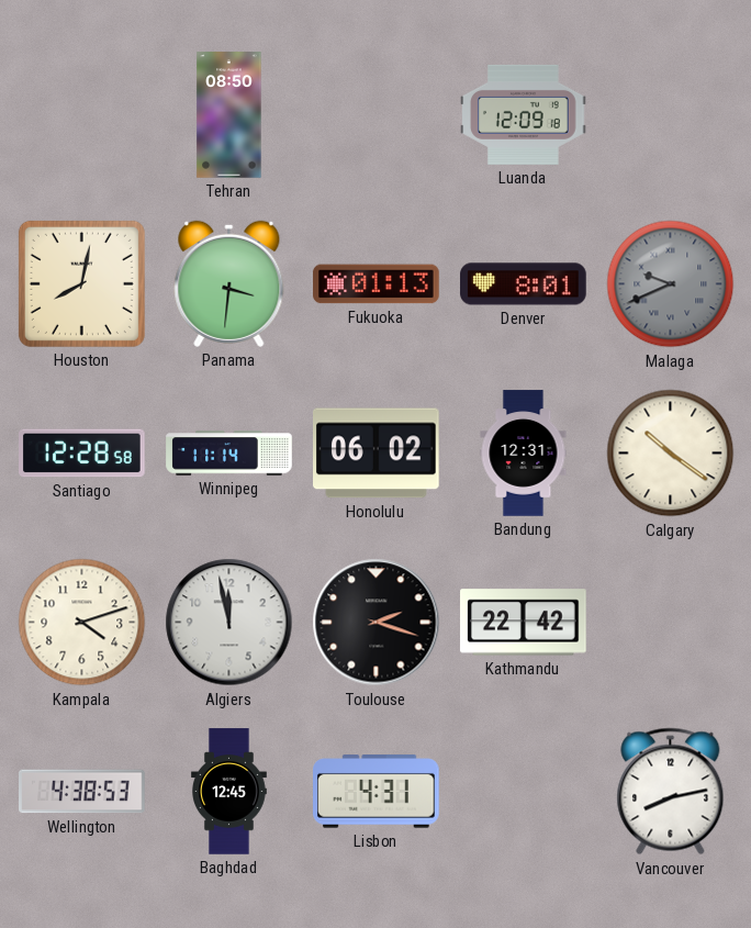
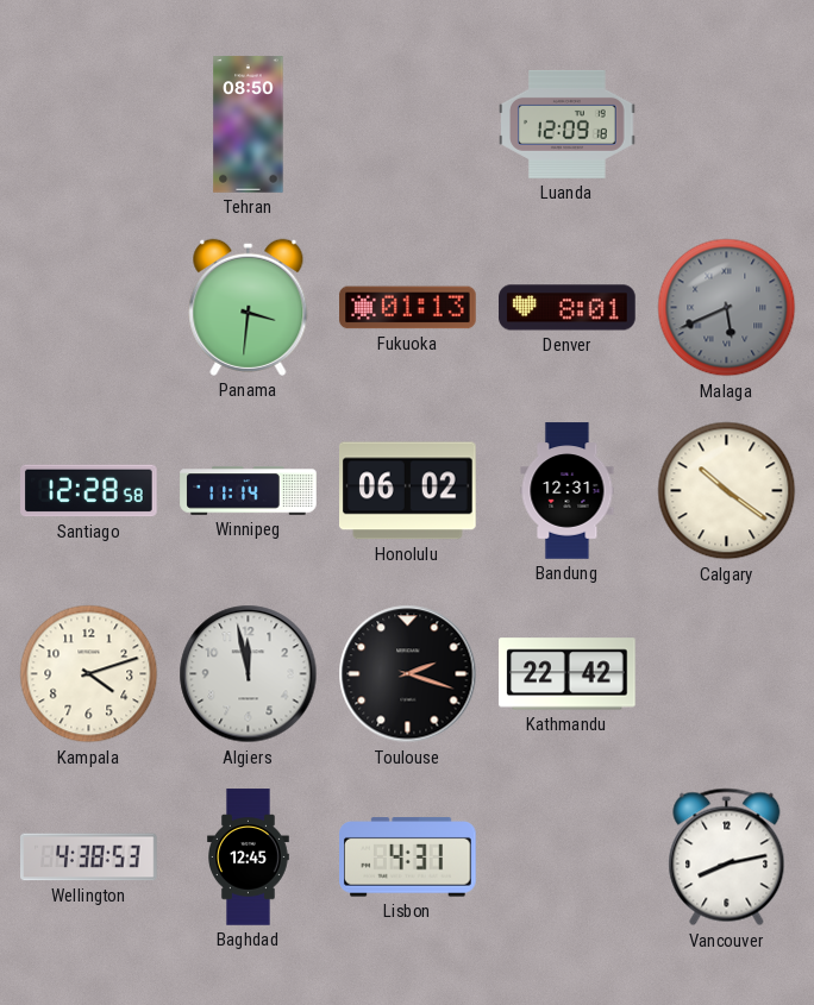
Houston: 8:02 -> none
Malaga: 9:41 -> 5:41
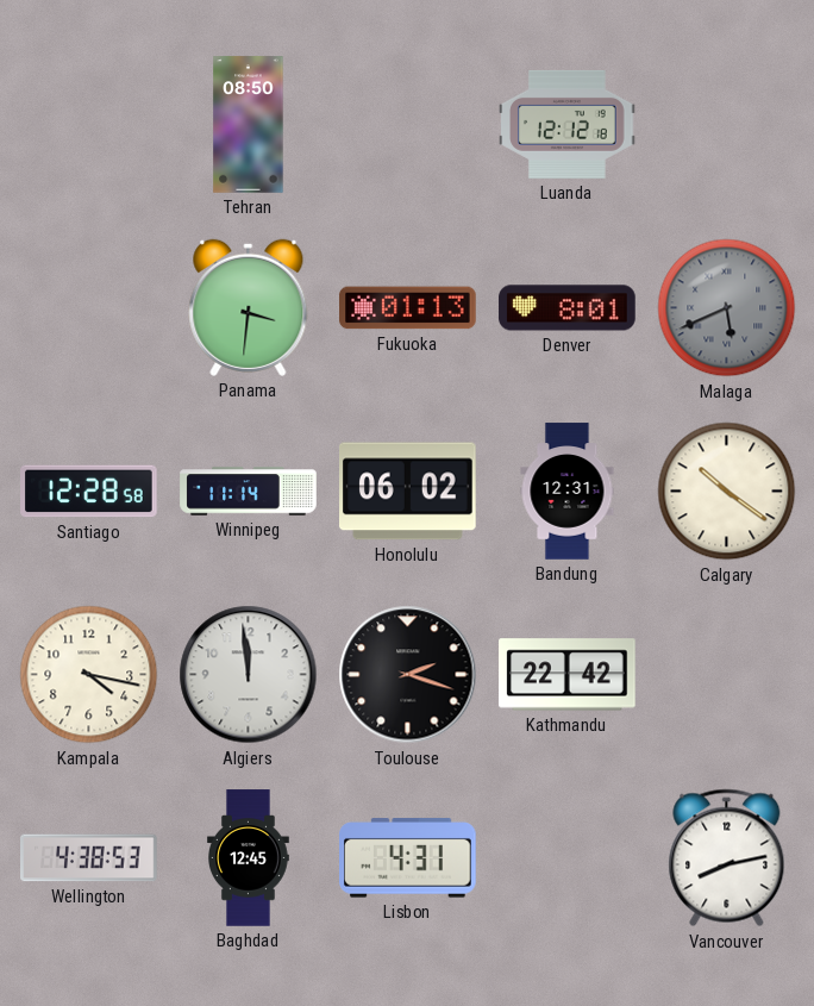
Luanda: 12:09 -> 12:12
Kampala: 4:12 -> 4:17
Algiers: 11:58 -> 11:59
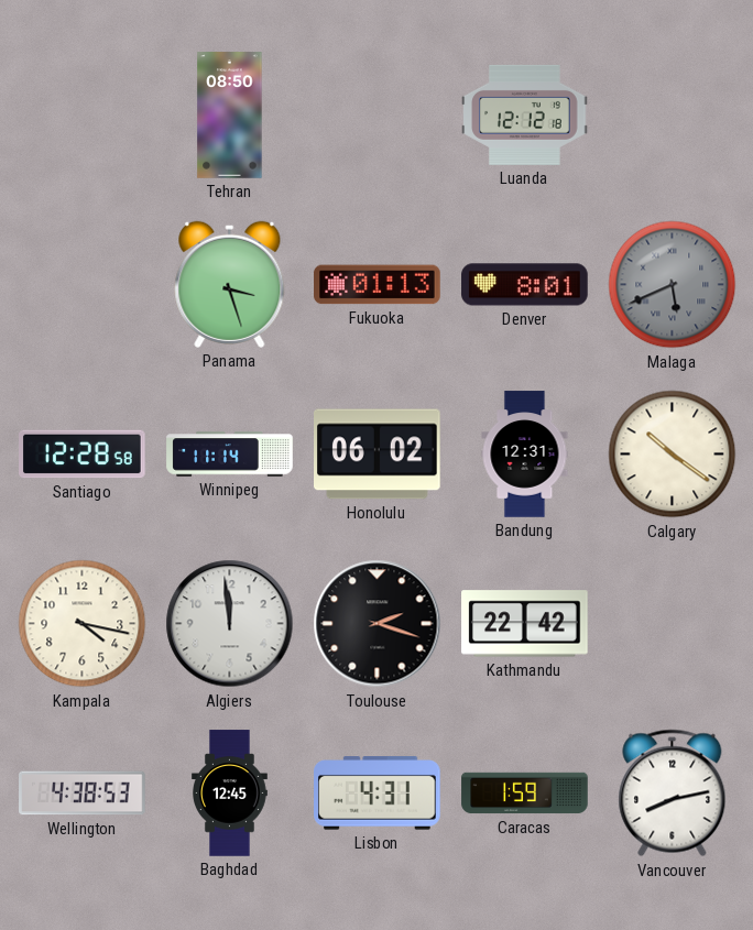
Panama: 3:31 -> 3:27
Caracas: none -> 1:59
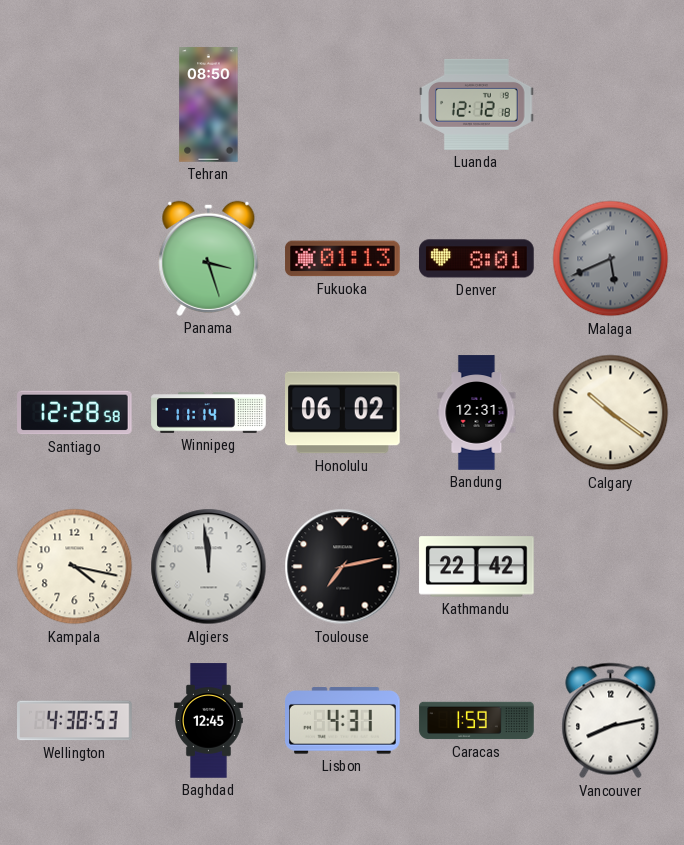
Toulouse: 2:18 -> 7:13
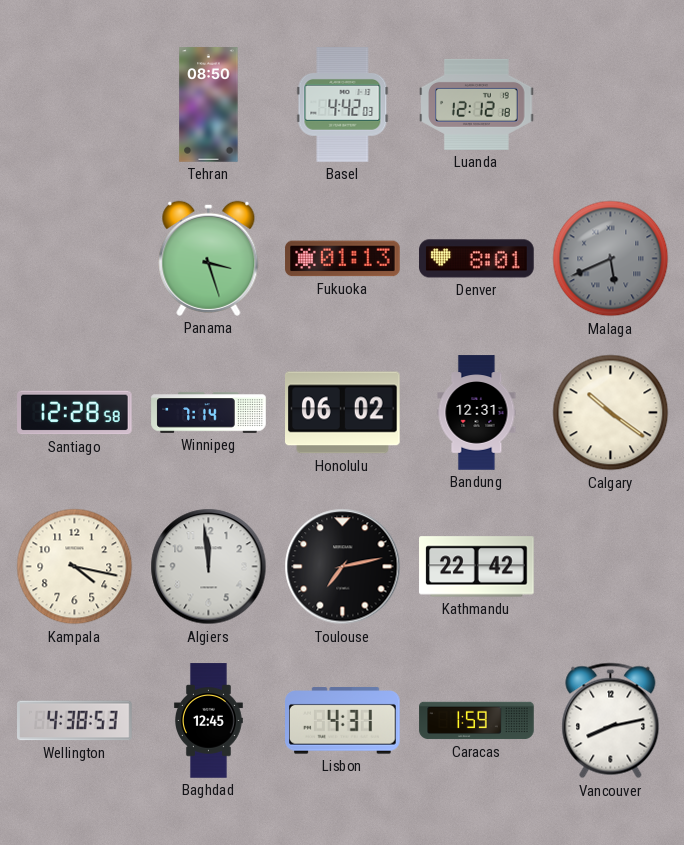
Basel: none -> 4:42
Winnipeg: 11:14 -> 7:14
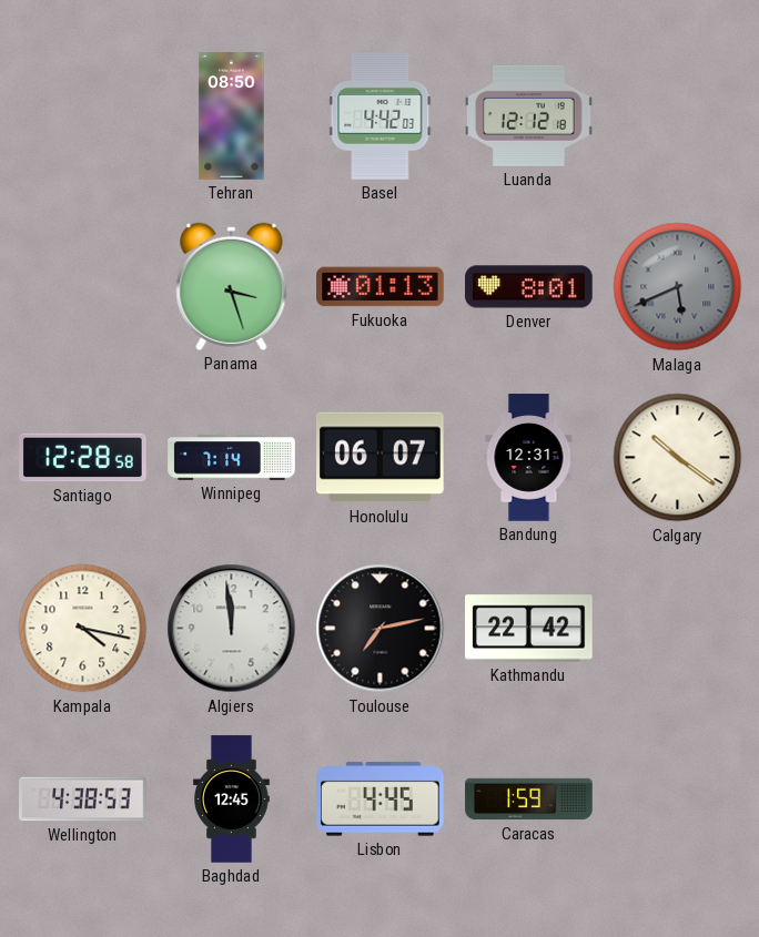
Honolulu: 06:02 -> 06:07
Lisbon: 4:31 -> 4:45
Vancouver: 8:13 -> none
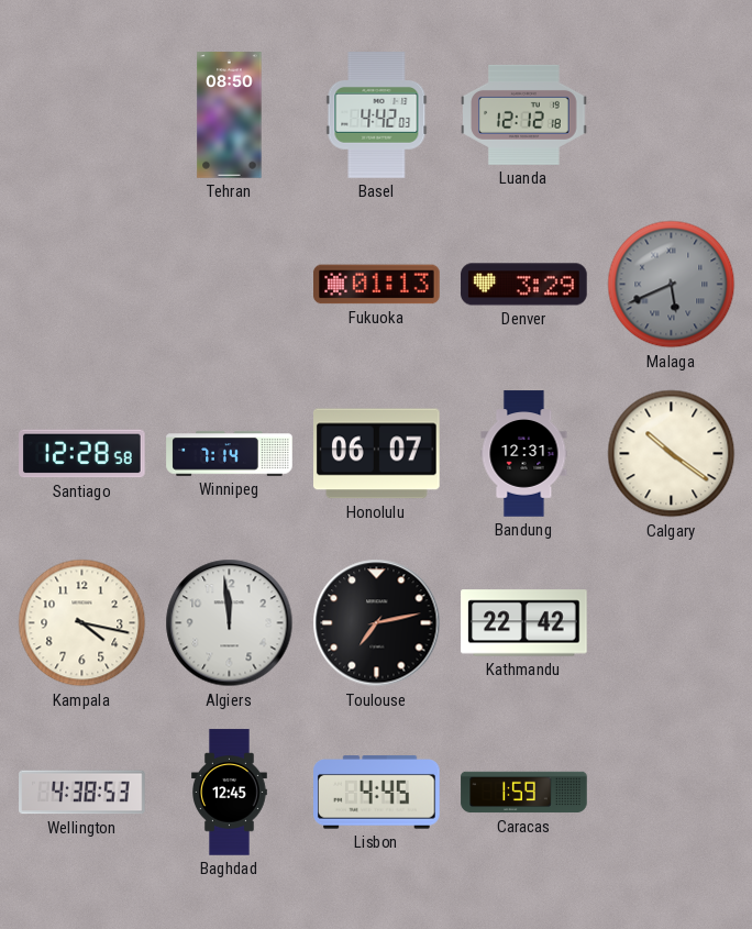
Panama: 3:27 -> none
Denver: 8:01 -> 3:29
